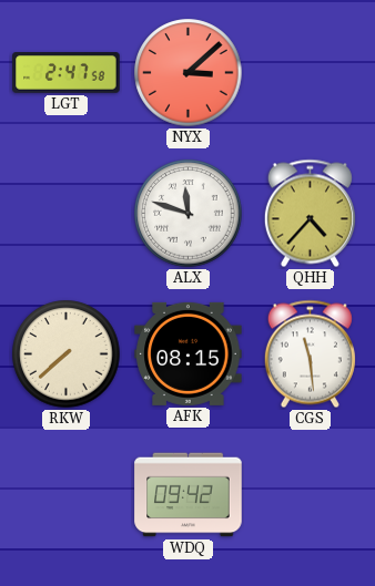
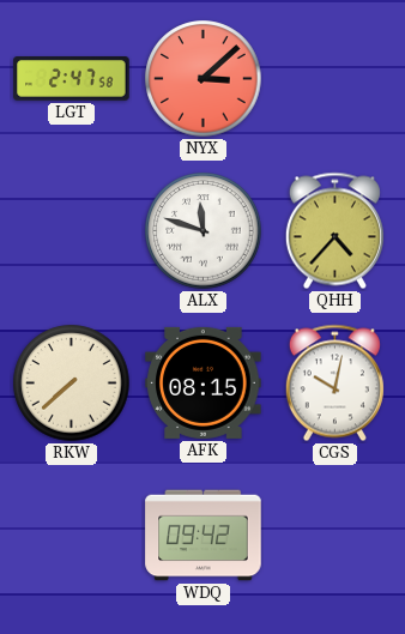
CGS: 11:29 -> 10:02
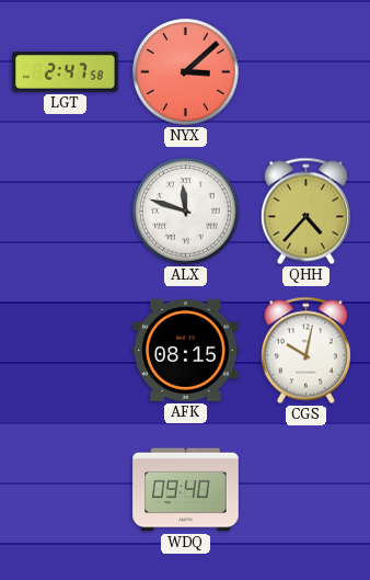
RKW: 7:38 -> none
WDQ: 09:42 -> 09:40
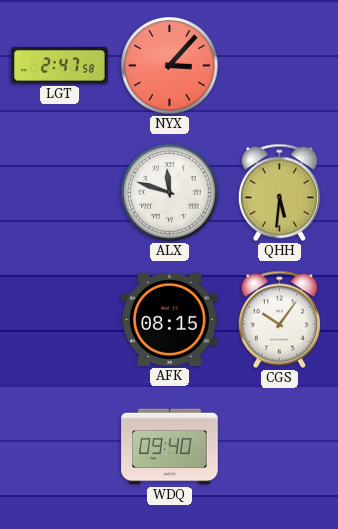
NYX: 3:08 -> 3:07
QHH: 4:37 -> 5:31
CGS: 10:02 -> 10:06
